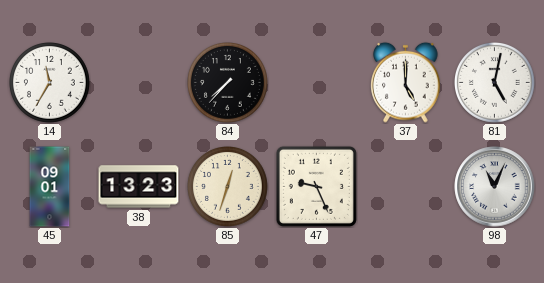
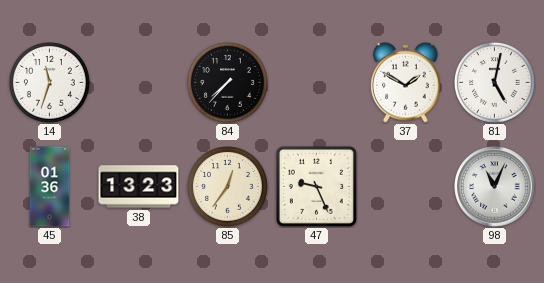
14: 11:35 -> 11:33
37: 5:00 -> 1:50
45: 09:01 -> 01:36
85: 12:33 -> 12:36
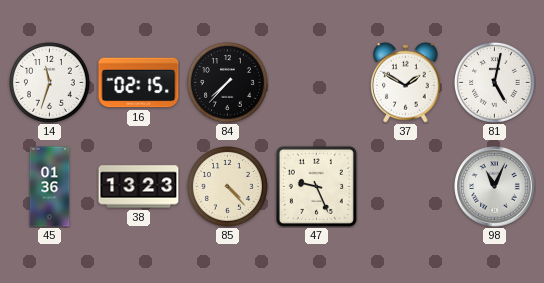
16: none -> 02:15
85: 12:36 -> 4:23
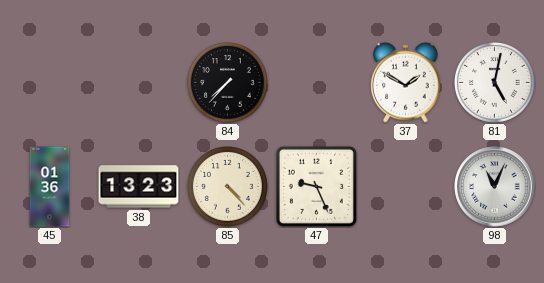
14: 11:33 -> none
16: 02:15 -> none
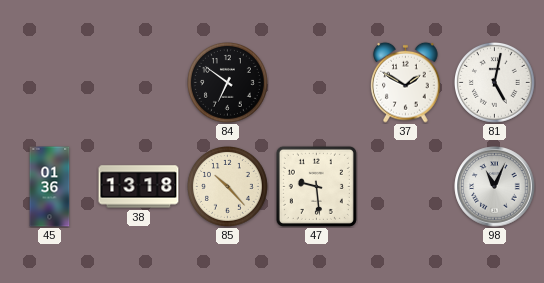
84: 7:37 -> 6:51
38: 13:23 -> 13:18
85: 4:23 -> 10:23
47: 9:26 -> 9:29
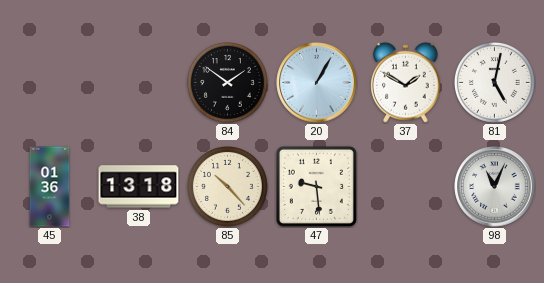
84: 6:51 -> 1:51
20: none -> 1:05
